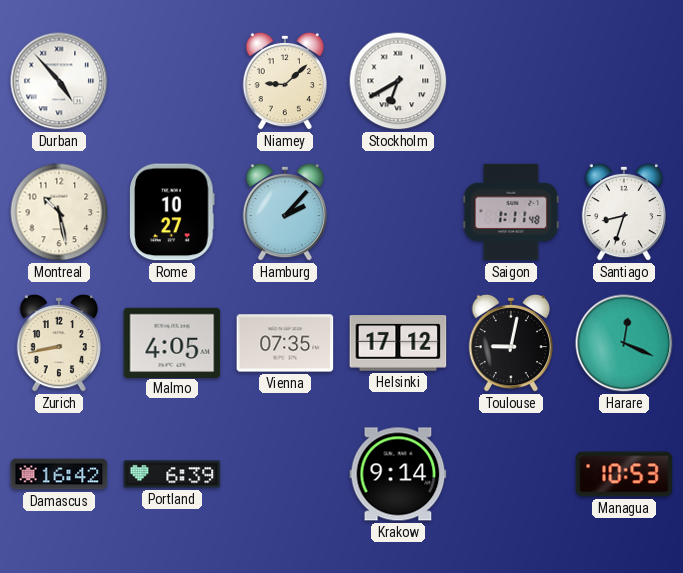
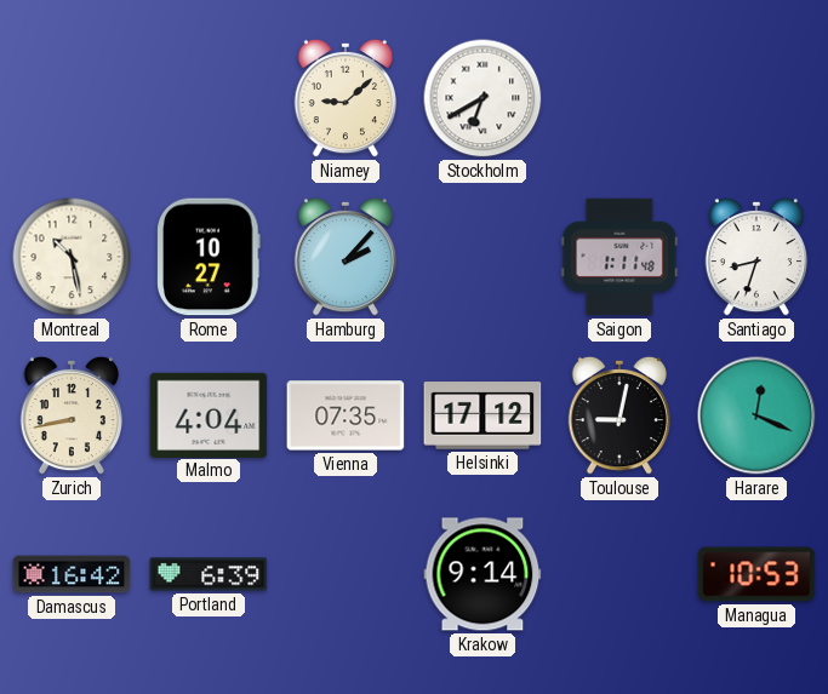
Durban: 4:53 -> none
Malmo: 4:05 -> 4:04
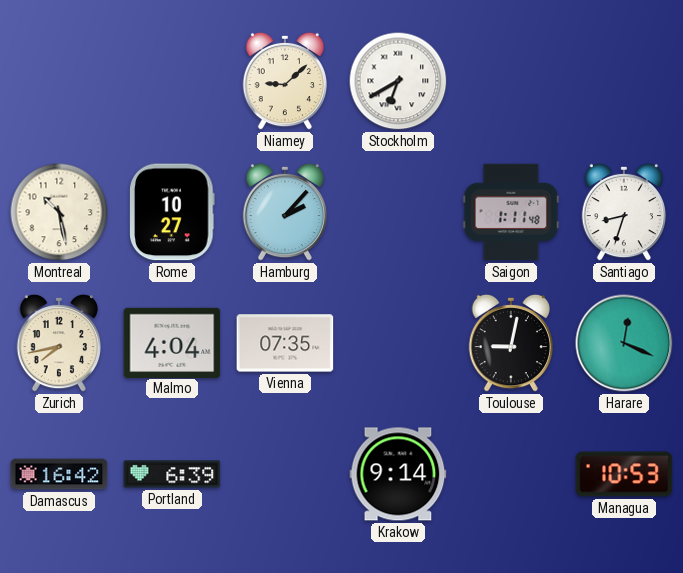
Zurich: 8:43 -> 7:43
Helsinki: 17:12 -> none
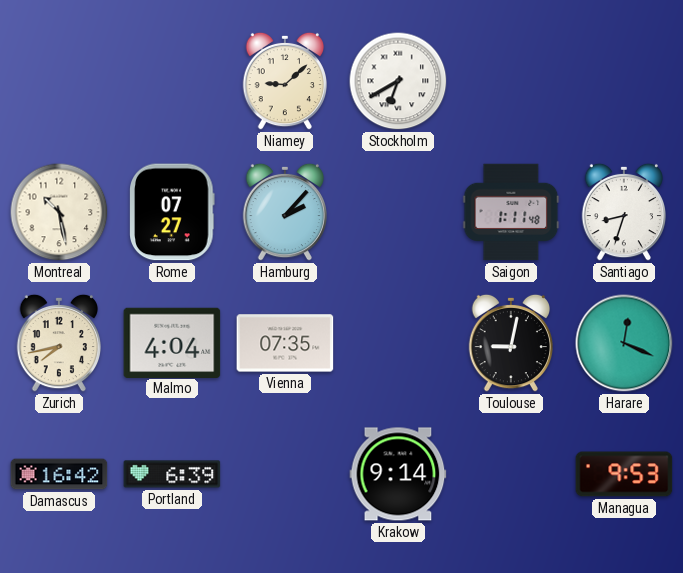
Rome: 10:27 -> 07:27
Managua: 10:53 -> 9:53
